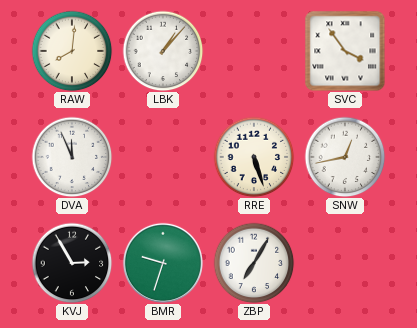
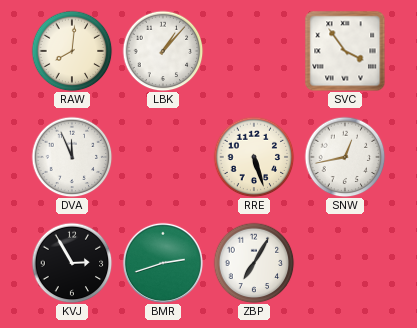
BMR: 9:33 -> 2:42
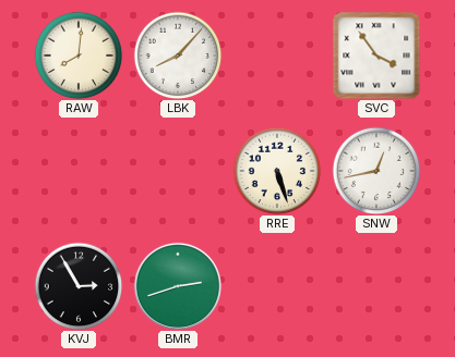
LBK: 1:07 -> 8:07
DVA: 11:56 -> none
ZBP: 7:05 -> none
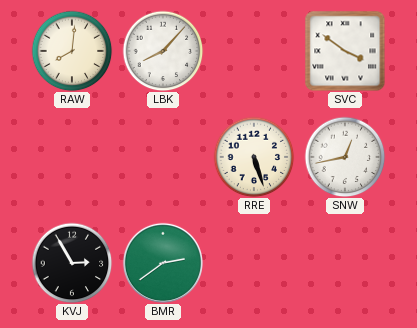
SVC: 3:54 -> 3:51
BMR: 2:42 -> 2:39
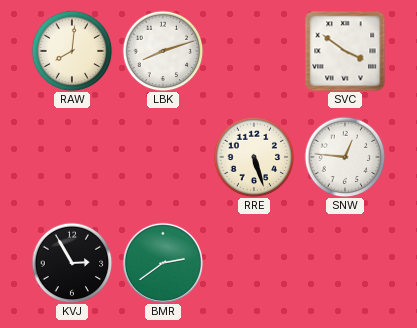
LBK: 8:07 -> 8:12
SNW: 12:43 -> 12:46
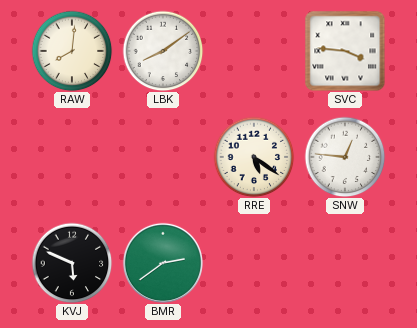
LBK: 8:12 -> 8:09
SVC: 3:51 -> 3:46
RRE: 5:27 -> 5:21
KVJ: 2:55 -> 5:49
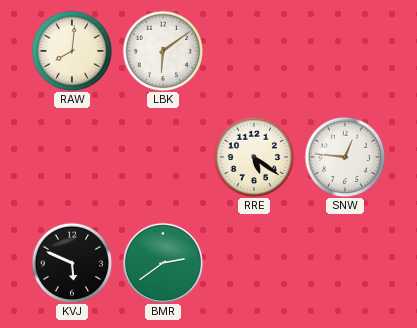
LBK: 8:09 -> 6:09
SVC: 3:46 -> none
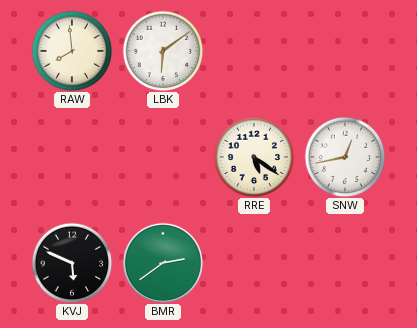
RAW: 8:01 -> 7:59
SNW: 12:46 -> 12:43
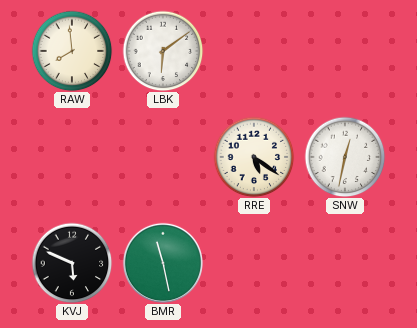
SNW: 12:43 -> 12:32
BMR: 2:39 -> 11:28
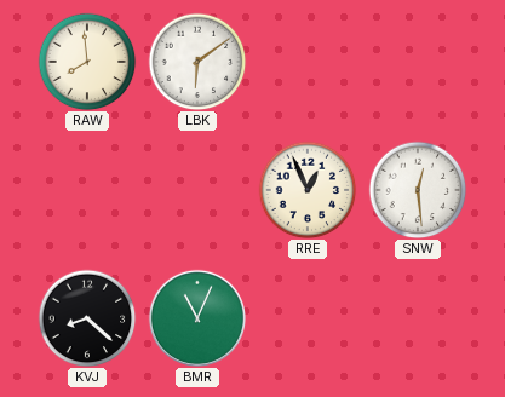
RRE: 5:21 -> 12:56
SNW: 12:32 -> 12:29
KVJ: 5:49 -> 8:22
BMR: 11:28 -> 11:04
